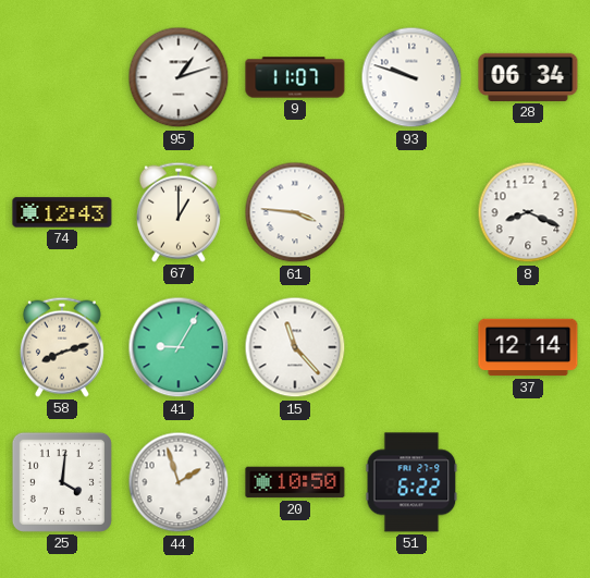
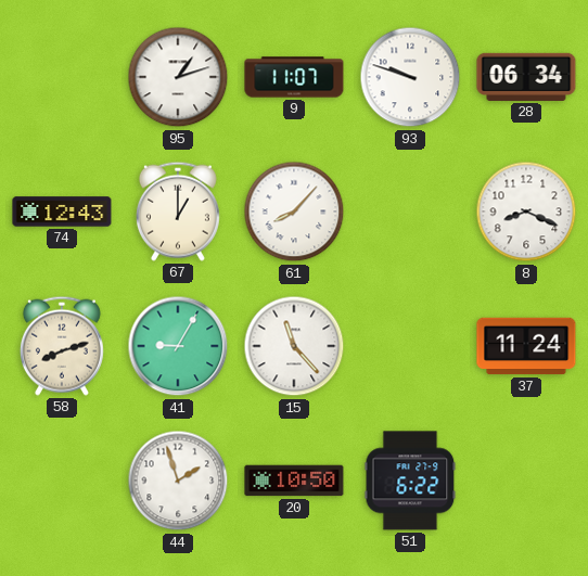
61: 3:46 -> 8:07
37: 12:14 -> 11:24
25: 4:01 -> none
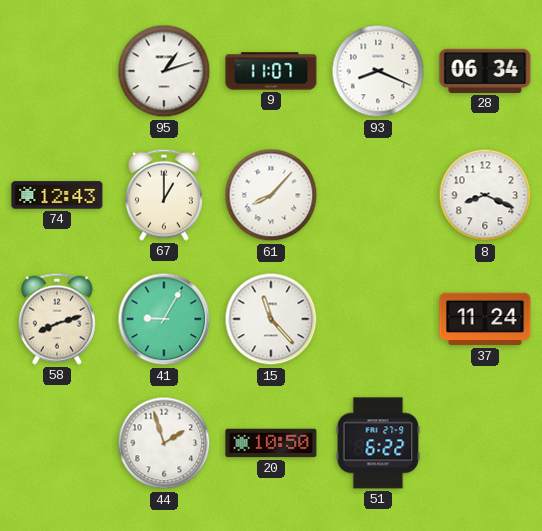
93: 9:48 -> 8:19
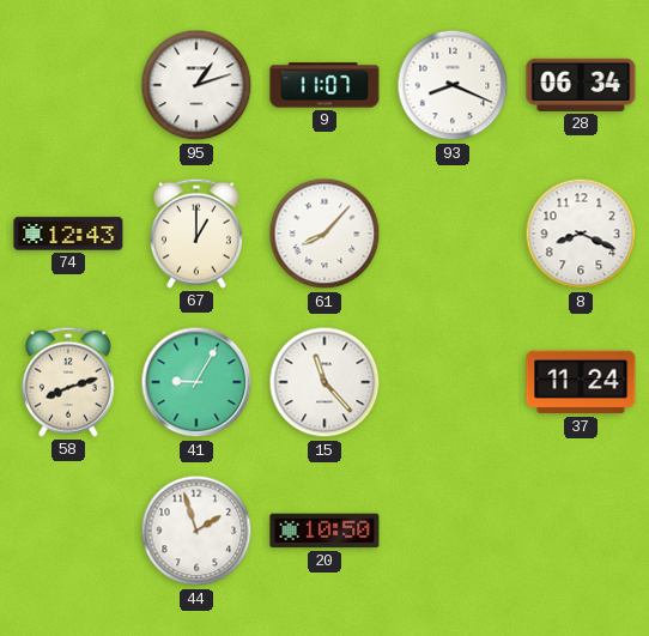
51: 6:22 -> none
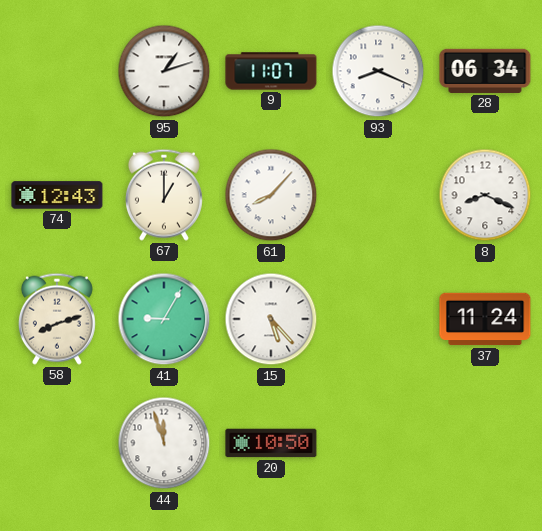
15: 11:23 -> 5:23
44: 1:57 -> 11:57
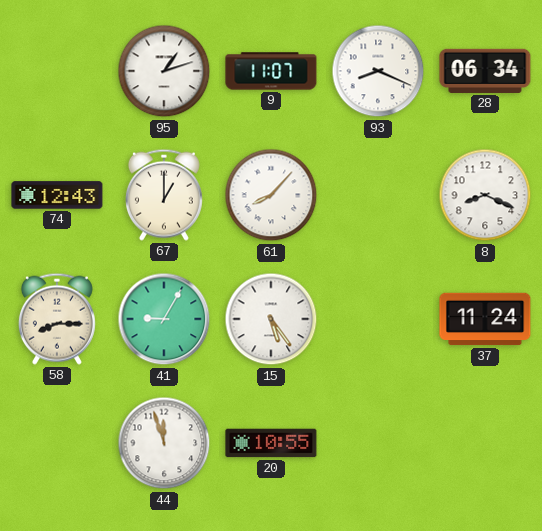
58: 8:12 -> 8:15
15: 5:23 -> 5:24
20: 10:50 -> 10:55
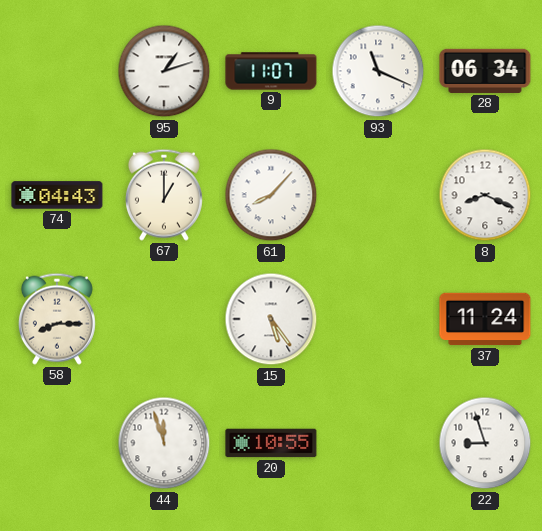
93: 8:19 -> 11:19
74: 12:43 -> 04:43
41: 9:05 -> none
22: none -> 8:57
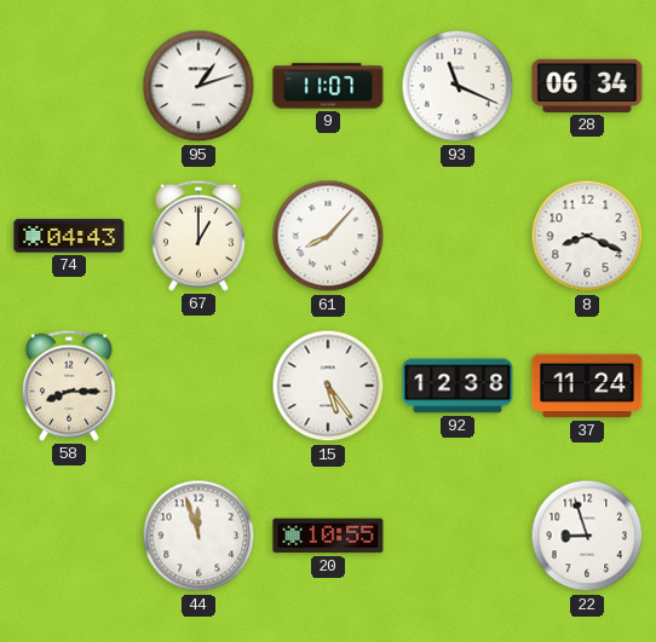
92: none -> 12:38
